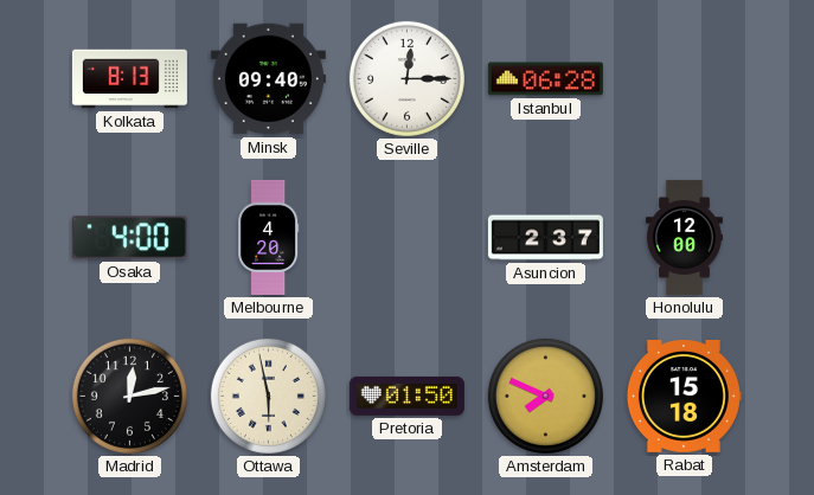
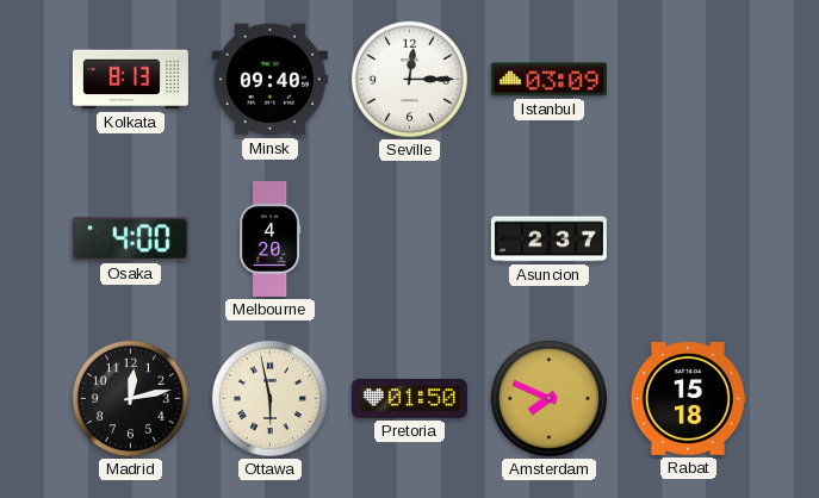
Istanbul: 06:28 -> 03:09
Honolulu: 12:00 -> none
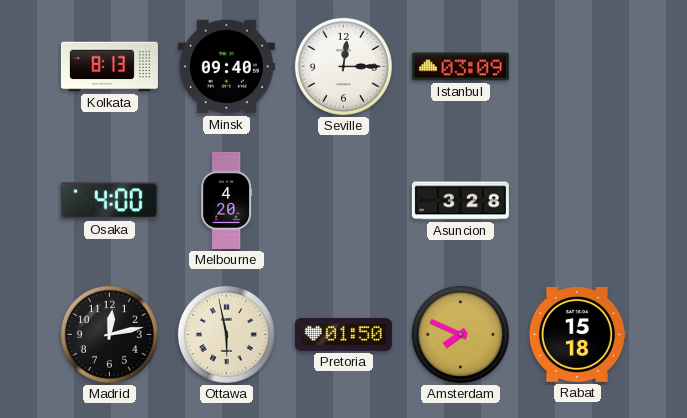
Asuncion: 2:37 -> 3:28
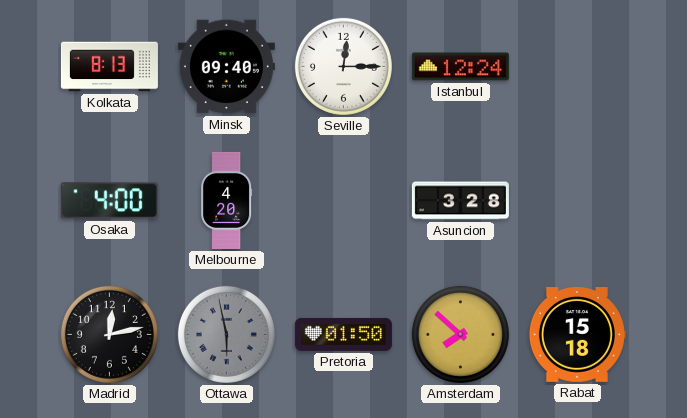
Istanbul: 03:09 -> 12:24
Ottawa dial: cream -> grey
Amsterdam: 7:49 -> 7:52
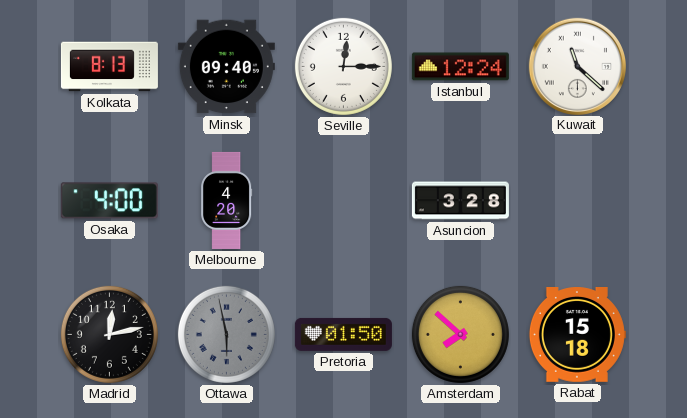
Kuwait: none -> 11:22
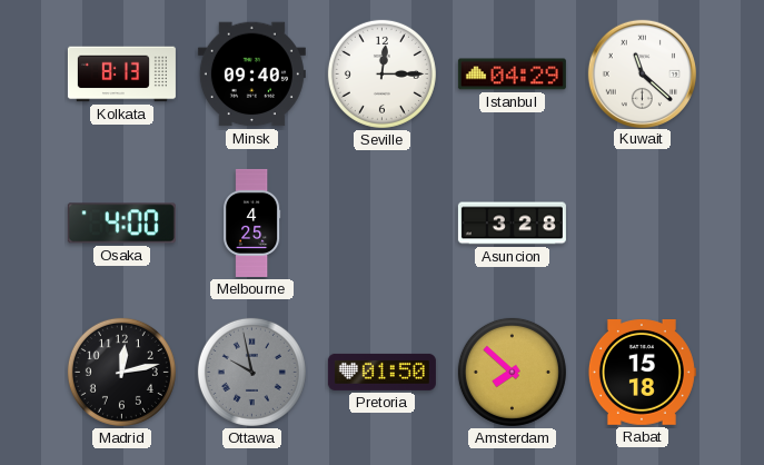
Istanbul: 12:24 -> 04:29
Melbourne: 4:20 -> 4:25
Ottawa: 5:58 -> 9:58
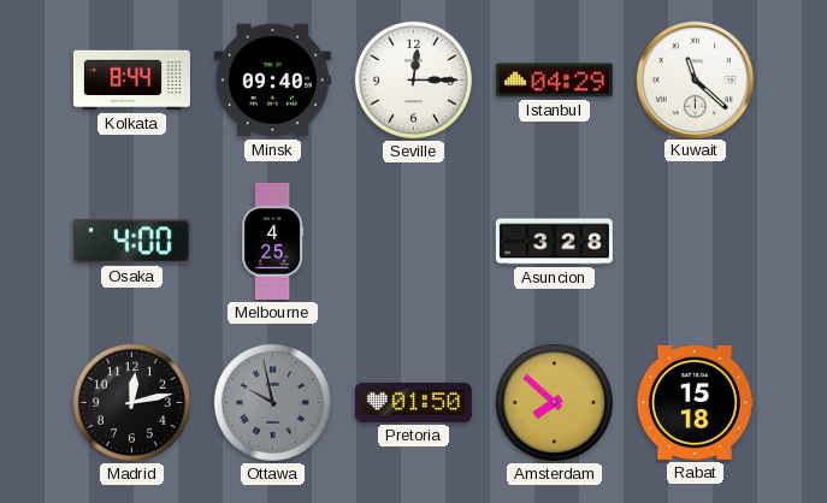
Kolkata: 8:13 -> 8:44
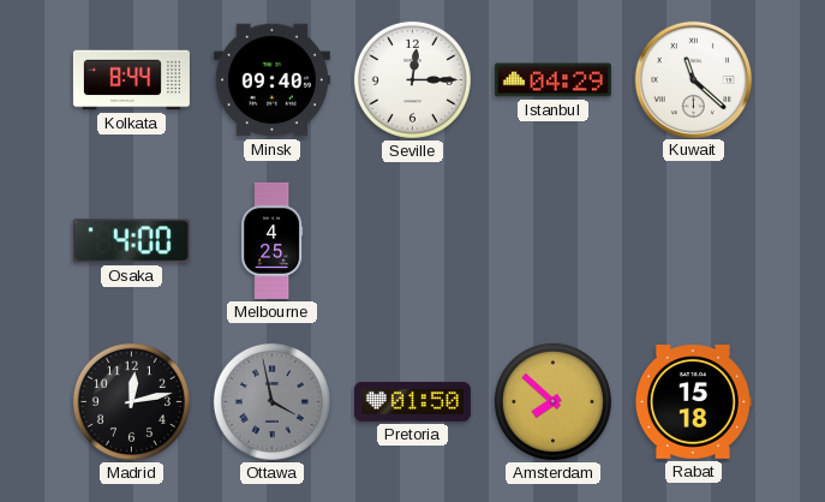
Asuncion: 3:28 -> none
Ottawa: 9:58 -> 3:58
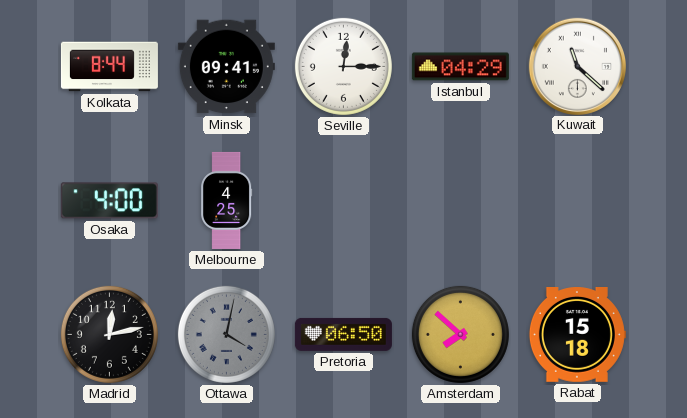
Minsk: 09:40 -> 09:41
Ottawa: 3:58 -> 4:02
Pretoria: 01:50 -> 06:50
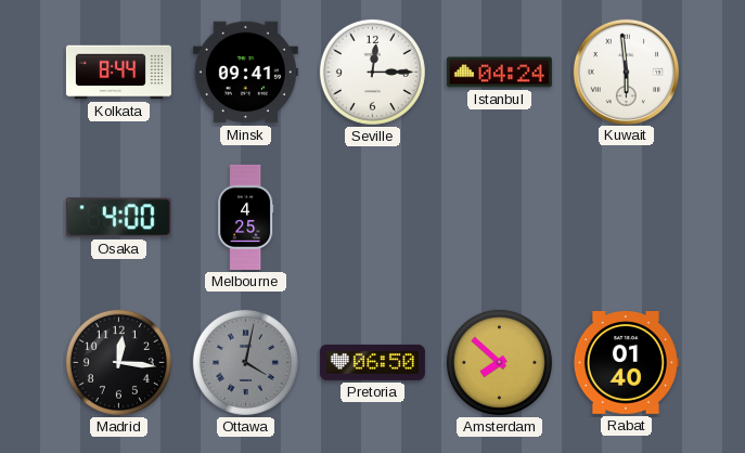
Istanbul: 04:29 -> 04:24
Kuwait: 11:22 -> 5:59
Madrid: 12:13 -> 12:16
Rabat: 15:18 -> 01:40
